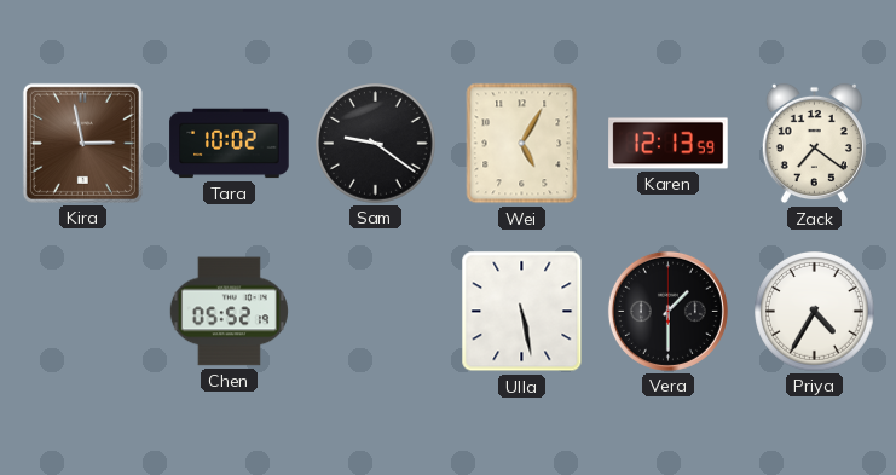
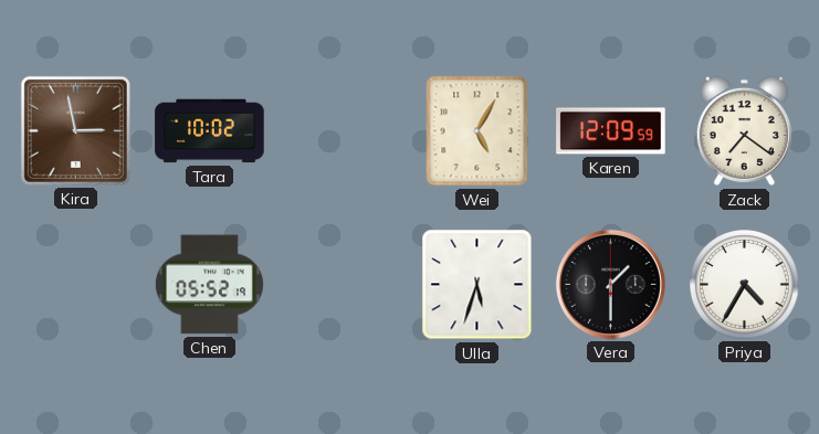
Sam: 9:21 -> none
Karen: 12:13 -> 12:09
Ulla: 5:28 -> 5:33
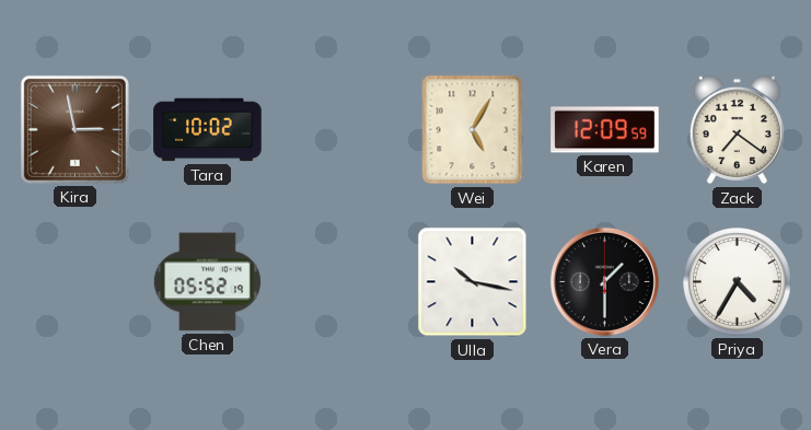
Ulla: 5:33 -> 10:17
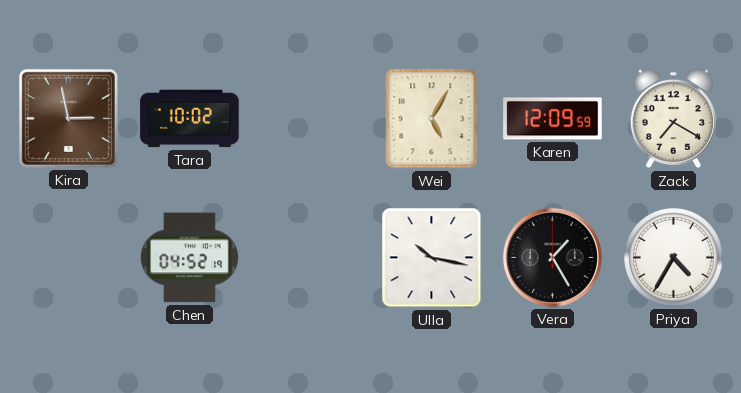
Zack: 7:21 -> 7:20
Chen: 05:52 -> 04:52
Vera: 1:30 -> 1:25
